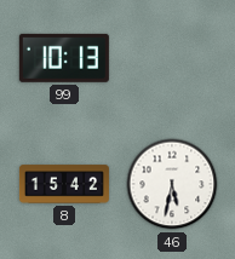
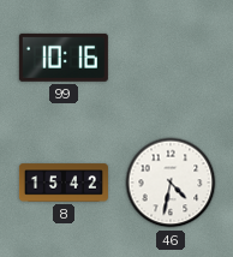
99: 10:13 -> 10:16
46: 5:32 -> 4:32
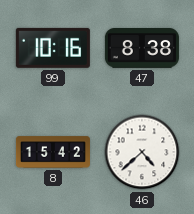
47: none -> 8:38
46: 4:32 -> 4:38
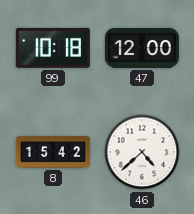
99: 10:16 -> 10:18
47: 8:38 -> 12:00
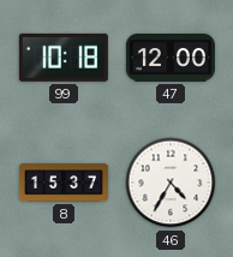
8: 15:42 -> 15:37
46: 4:38 -> 4:35
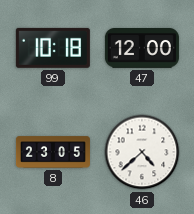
8: 15:37 -> 23:05
46: 4:35 -> 4:38
